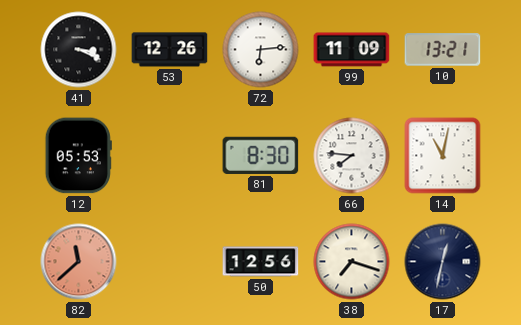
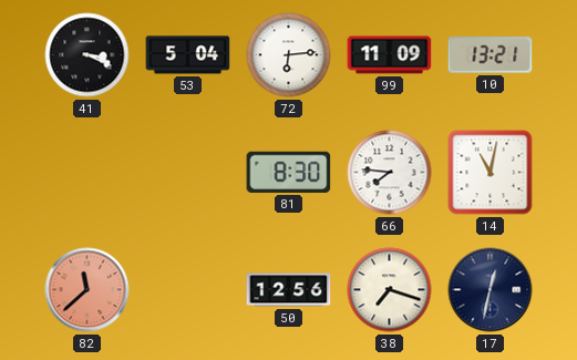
53: 12:26 -> 5:04
12: 05:53 -> none
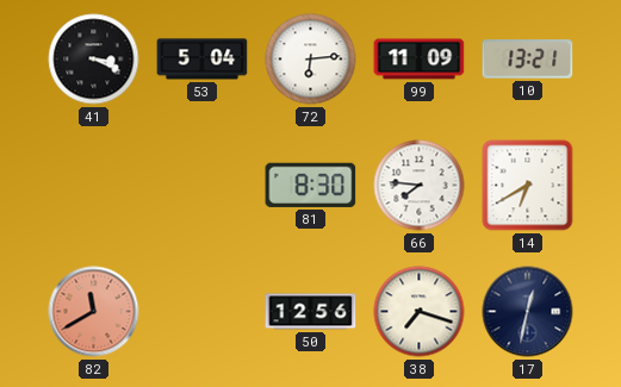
14: 11:02 -> 6:40
82: 11:38 -> 11:40
